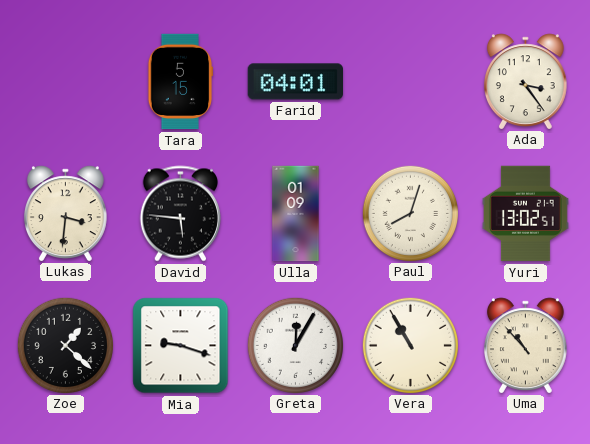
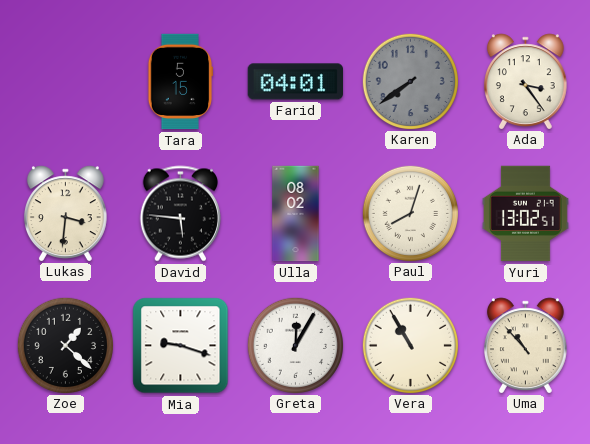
Karen: none -> 7:39
Ulla: 01:09 -> 08:02
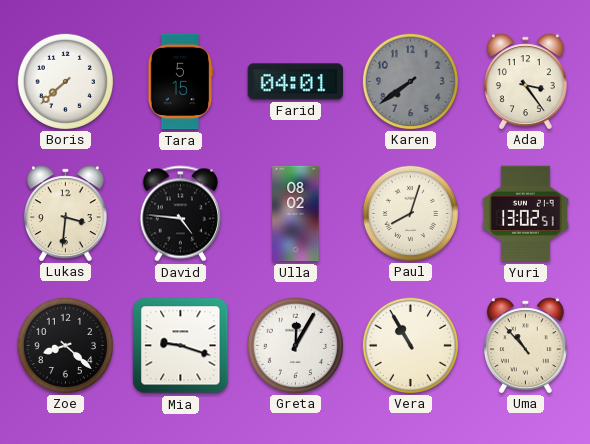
Boris: none -> 7:38
David: 5:46 -> 4:46
Zoe: 1:22 -> 8:22
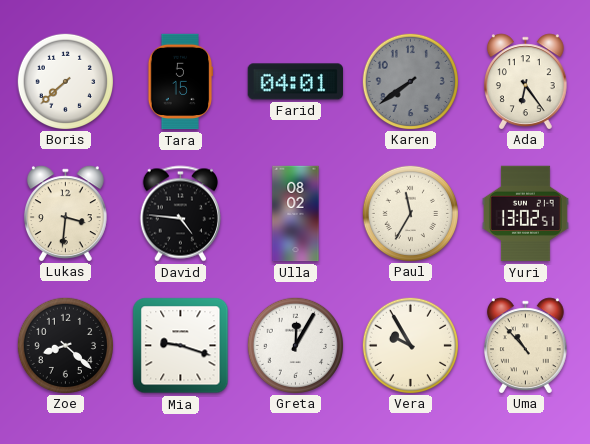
Ada: 3:24 -> 6:24
Paul: 8:03 -> 11:35
Vera: 10:55 -> 9:55
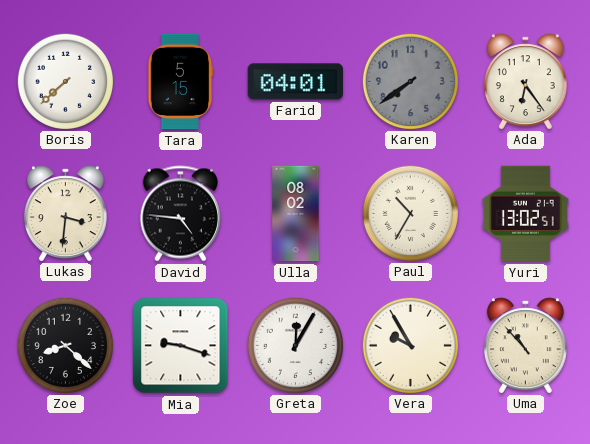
Paul: 11:35 -> 10:35
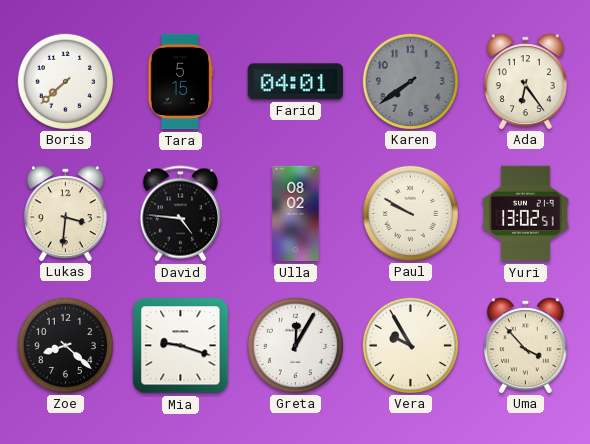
Paul: 10:35 -> 9:50
Uma: 10:53 -> 3:53
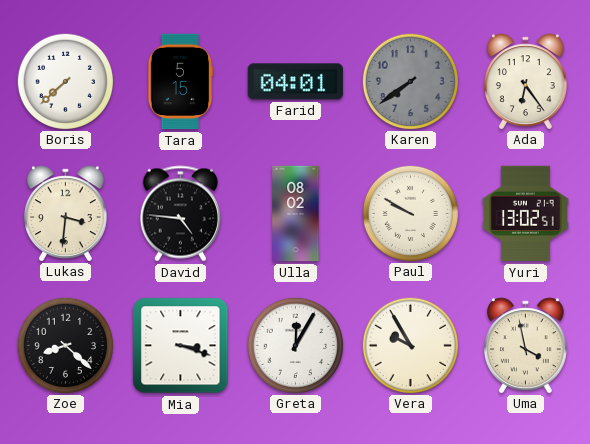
Mia: 9:18 -> 3:18
Uma: 3:53 -> 3:58
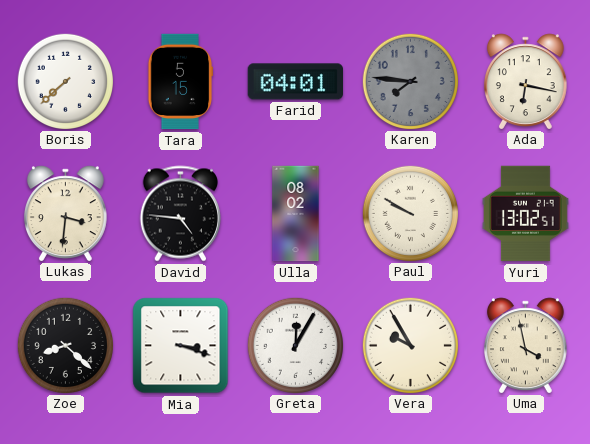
Karen: 7:39 -> 7:46
Ada: 6:24 -> 6:17
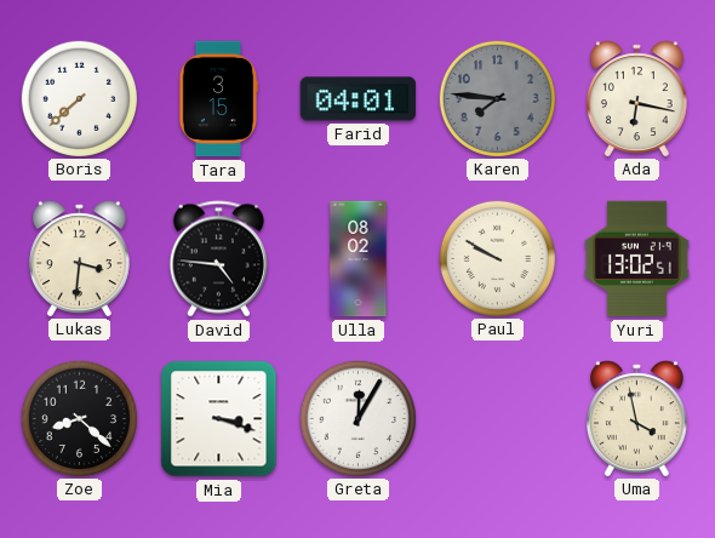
Tara: 5:15 -> 3:15
Vera: 9:55 -> none
